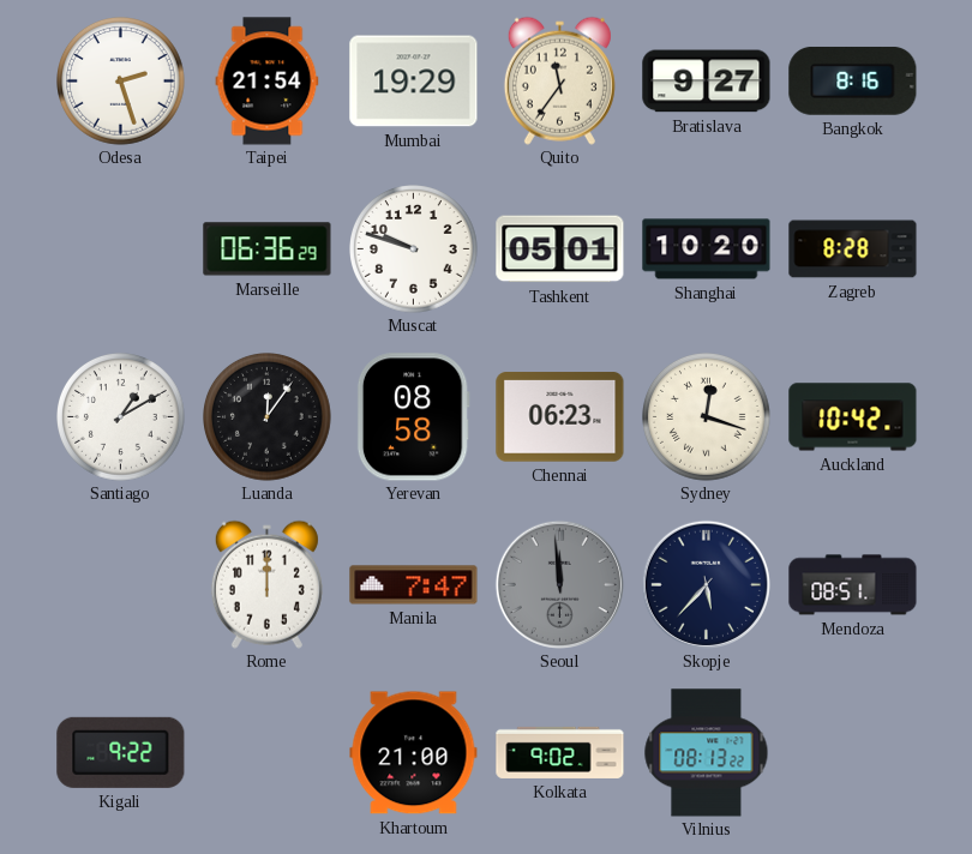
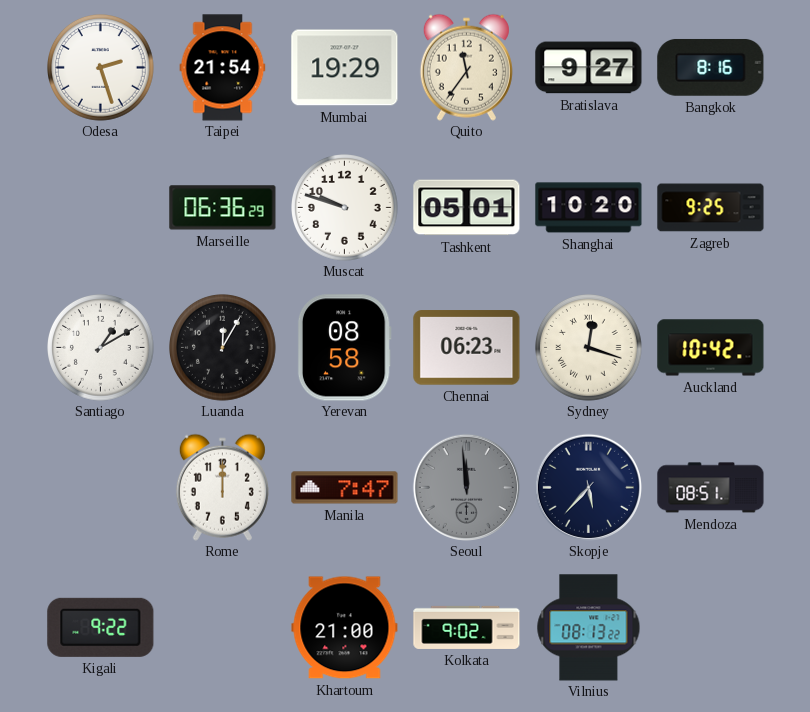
Zagreb: 8:28 -> 9:25
Luanda: 12:06 -> 12:05
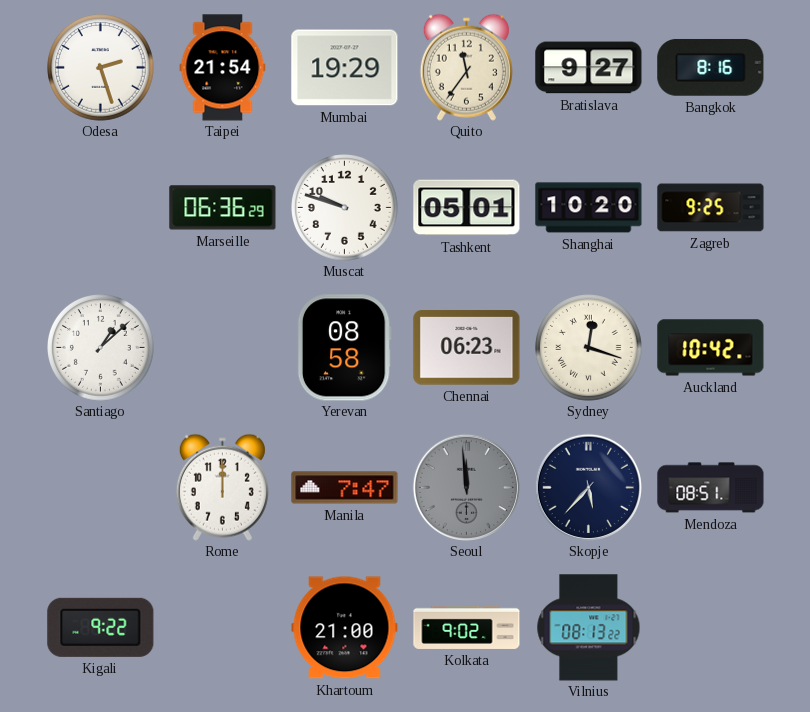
Santiago: 1:10 -> 1:08
Luanda: 12:05 -> none
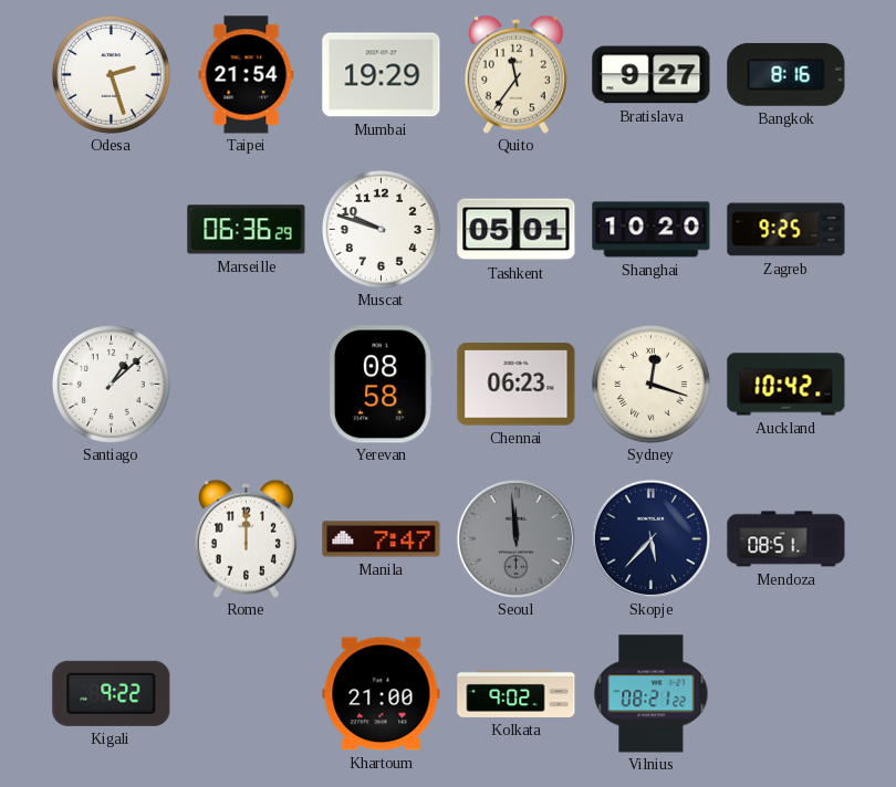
Vilnius: 08:13 -> 08:21
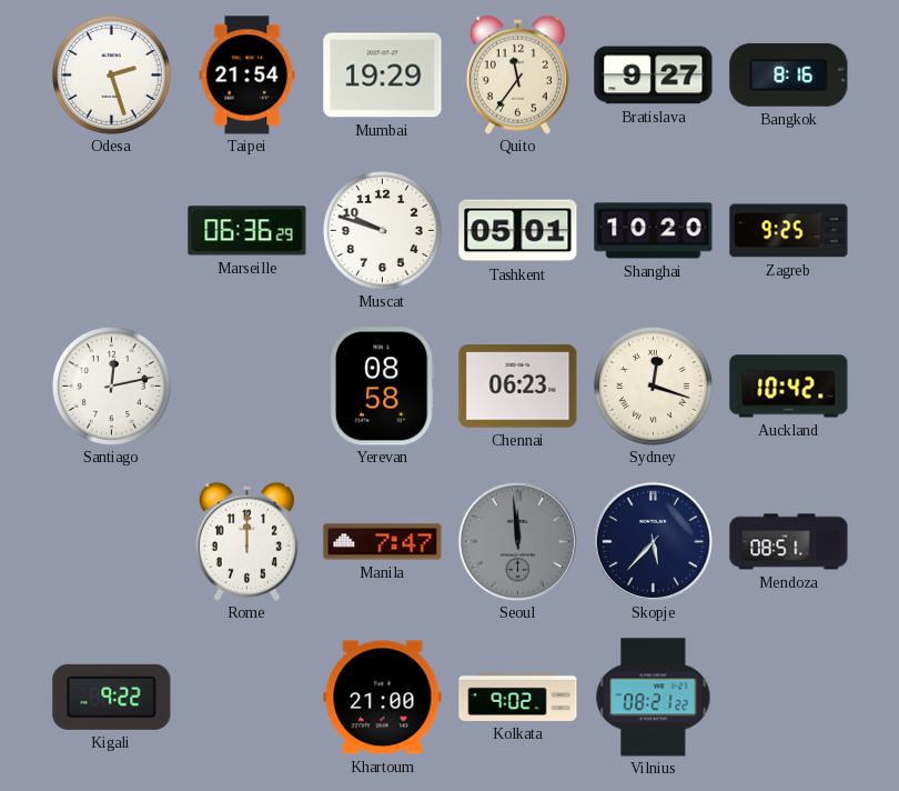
Santiago: 1:08 -> 12:13
